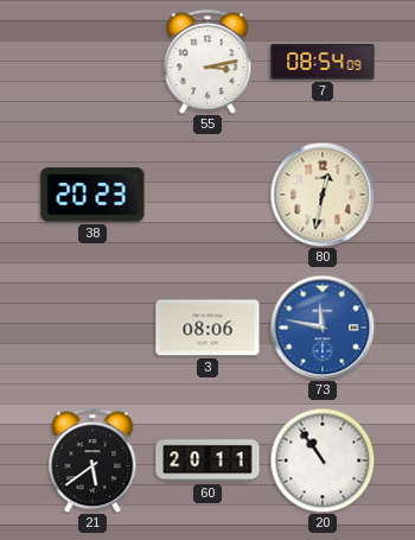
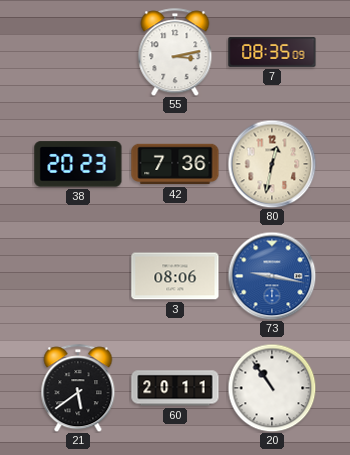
7: 08:54 -> 08:35
42: none -> 7:36
73: 11:47 -> 9:17
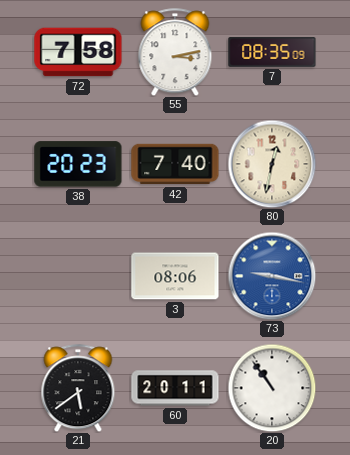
72: none -> 7:58
42: 7:36 -> 7:40
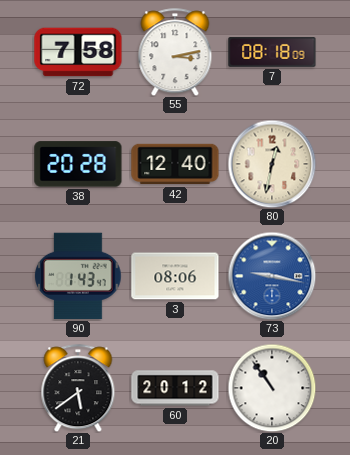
7: 08:35 -> 08:18
38: 20:23 -> 20:28
42: 7:40 -> 12:40
90: none -> 1:43
60: 20:11 -> 20:12
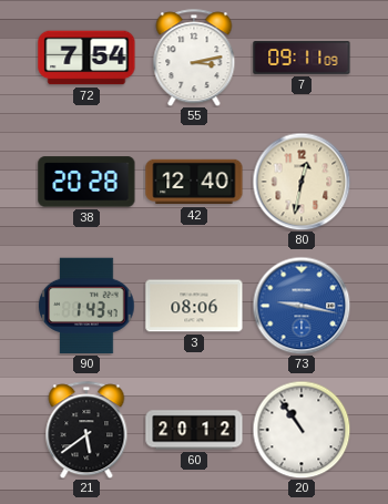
72: 7:58 -> 7:54
7: 08:18 -> 09:11
